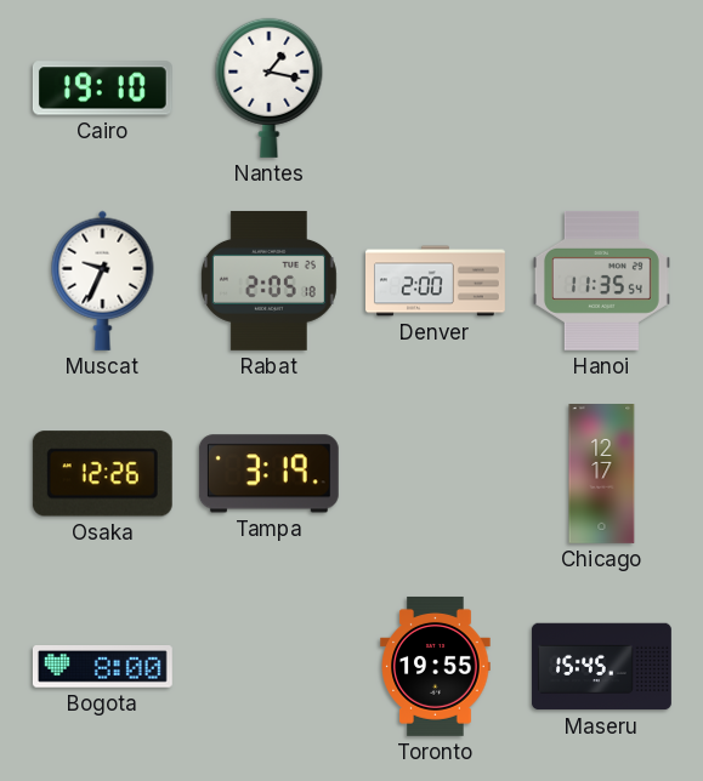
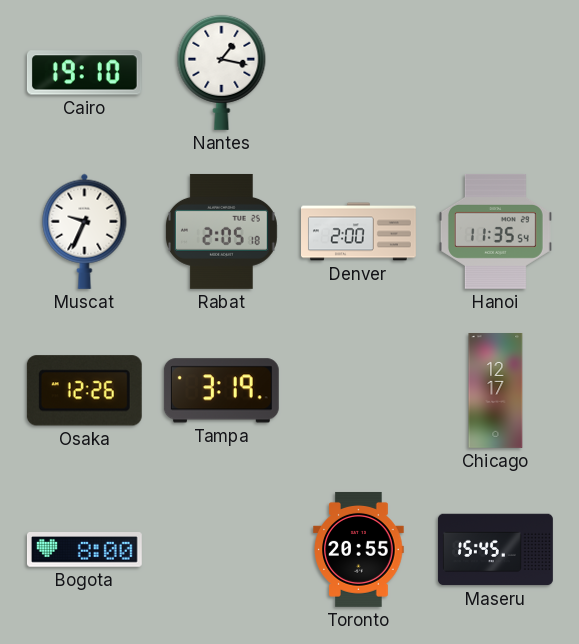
Toronto: 19:55 -> 20:55
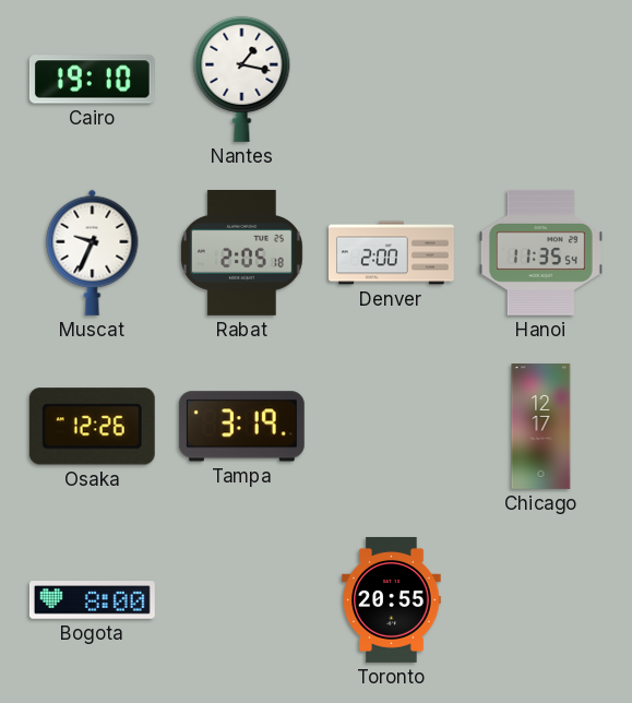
Maseru: 15:45 -> none
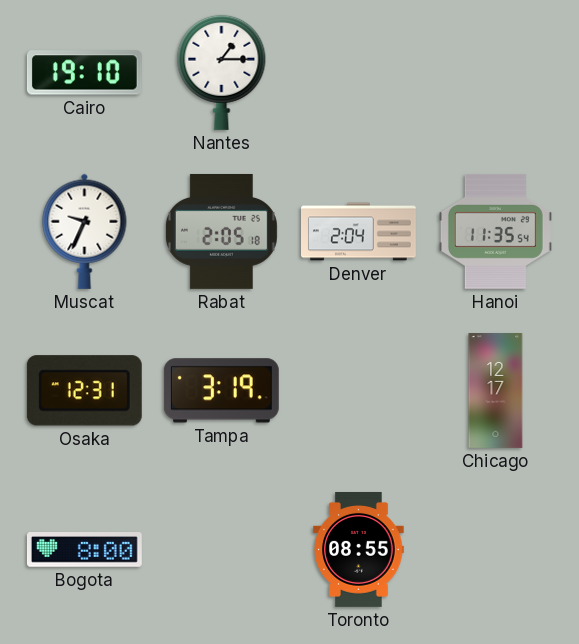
Nantes: 1:17 -> 1:15
Denver: 2:00 -> 2:04
Osaka: 12:26 -> 12:31
Toronto: 20:55 -> 08:55
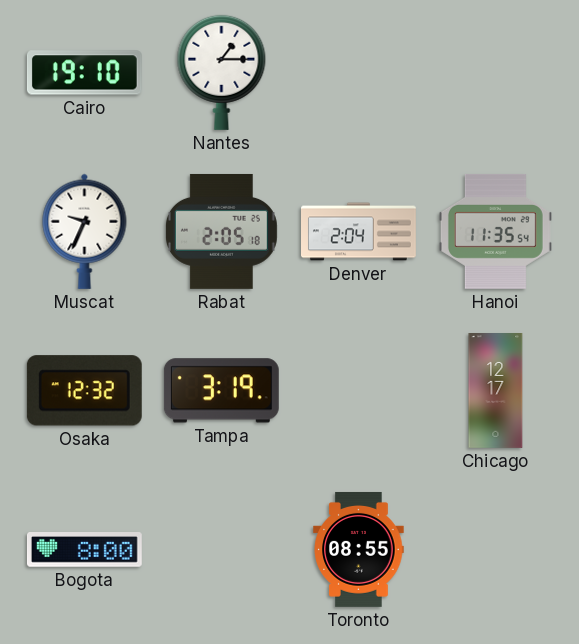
Osaka: 12:31 -> 12:32
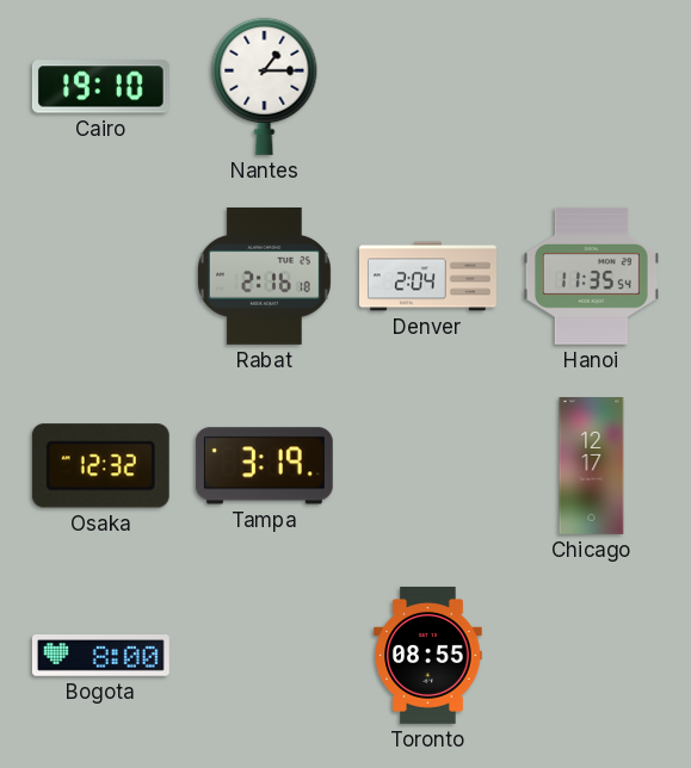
Muscat: 9:34 -> none
Rabat: 2:05 -> 2:16
